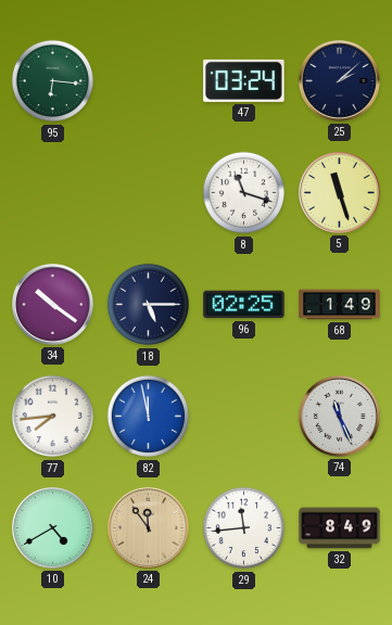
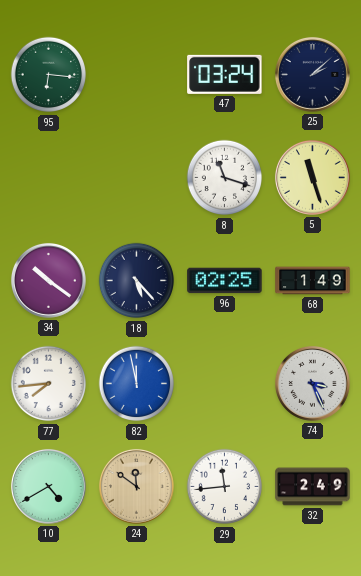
18: 5:15 -> 5:23
74: 11:26 -> 3:26
24: 11:54 -> 11:51
32: 8:49 -> 2:49
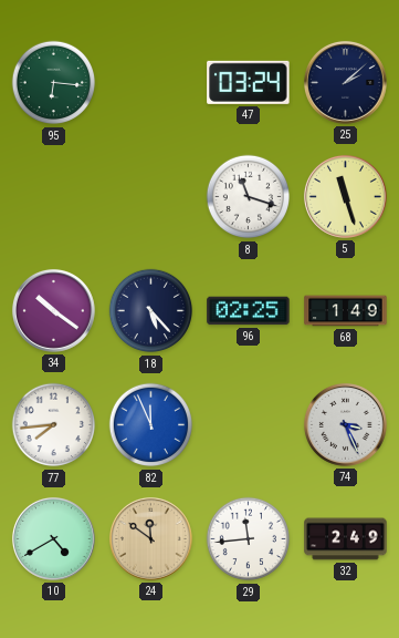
82: 11:58 -> 11:56
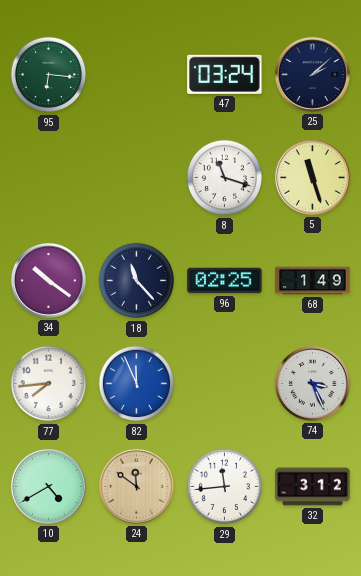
18: 5:23 -> 11:23
32: 2:49 -> 3:12
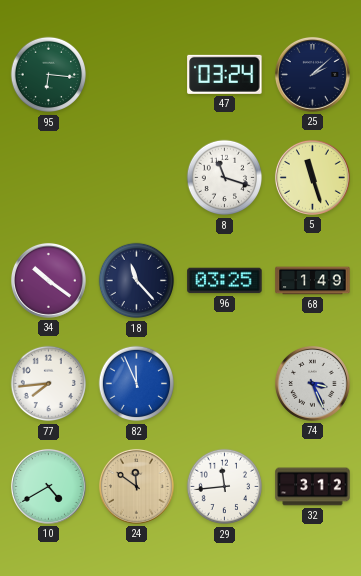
96: 02:25 -> 03:25
